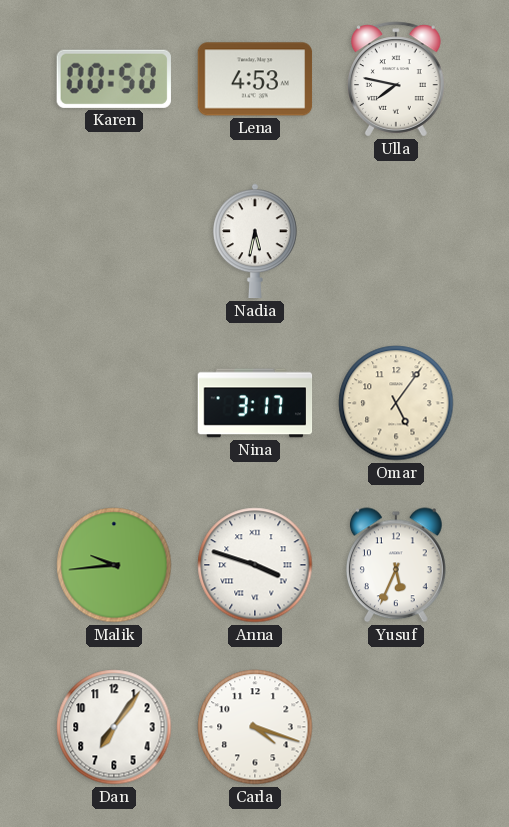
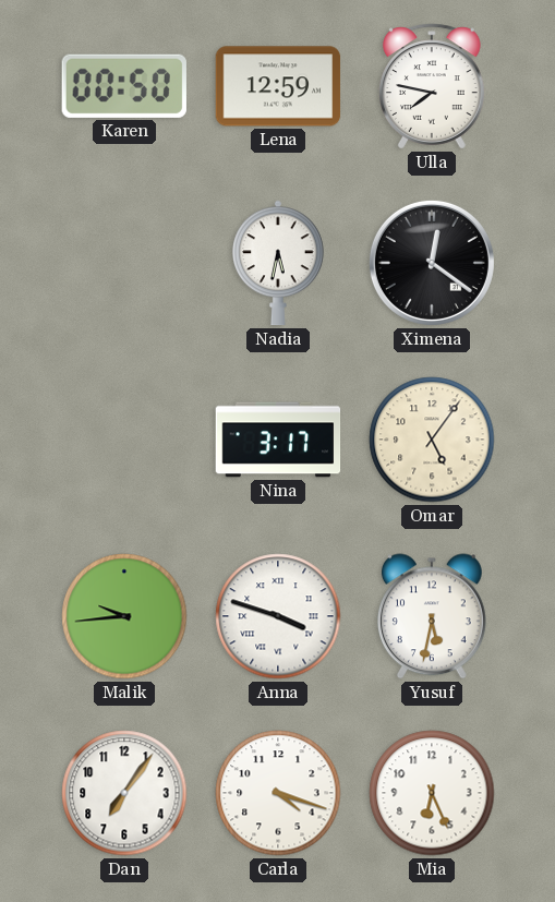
Lena: 4:53 -> 12:59
Ximena: none -> 12:21
Yusuf: 5:34 -> 5:32
Mia: none -> 6:26
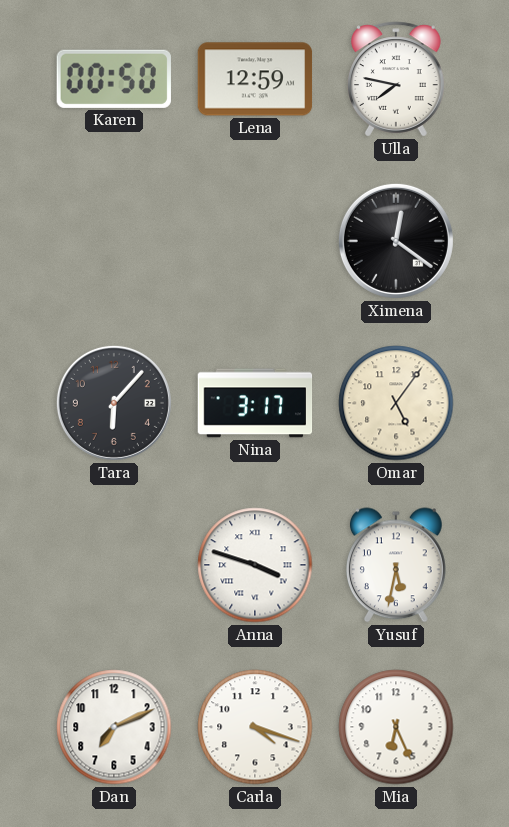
Nadia: 5:32 -> none
Tara: none -> 6:07
Malik: 9:44 -> none
Dan: 7:06 -> 7:11
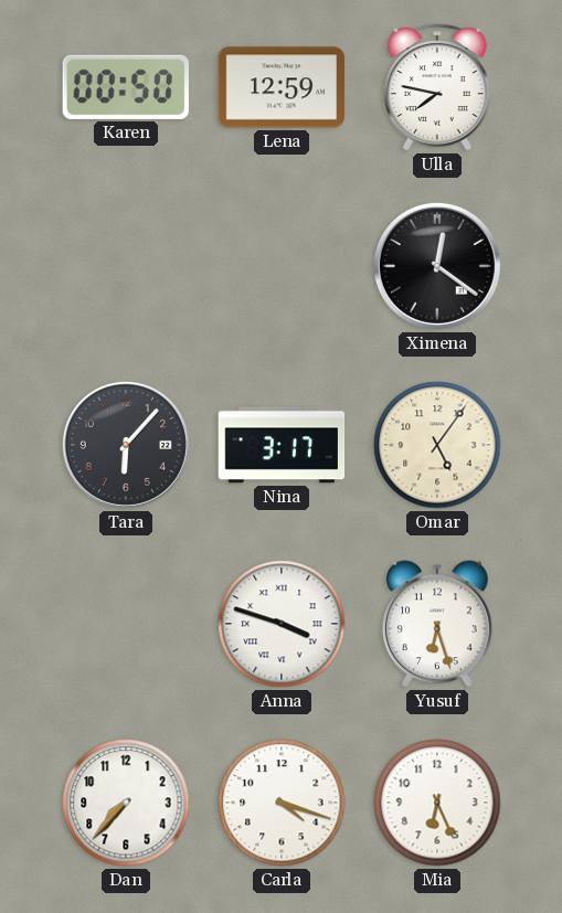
Yusuf: 5:32 -> 6:27
Dan: 7:11 -> 7:37
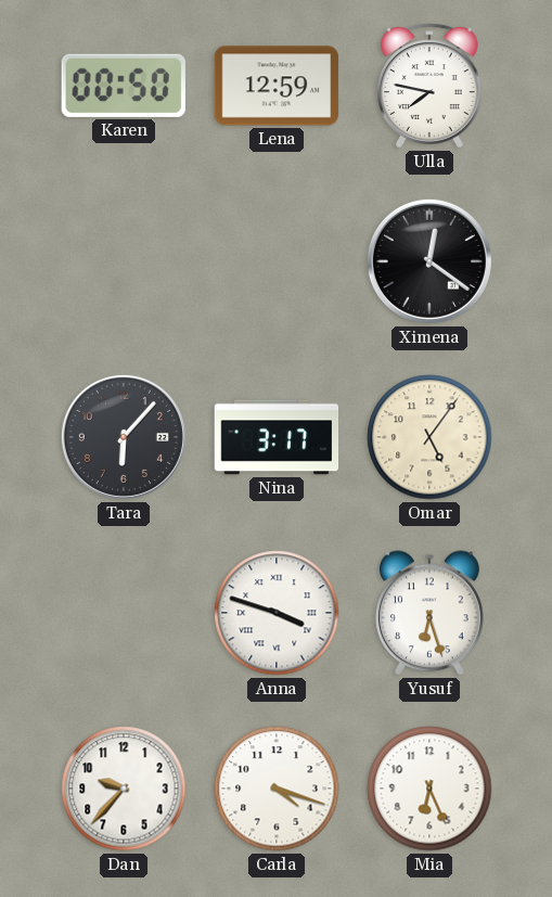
Dan: 7:37 -> 9:37
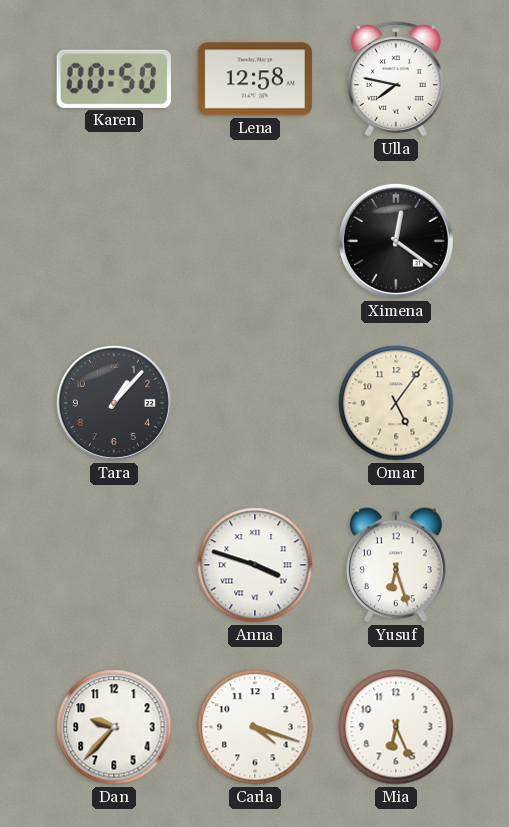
Lena: 12:59 -> 12:58
Tara: 6:07 -> 1:07
Nina: 3:17 -> none
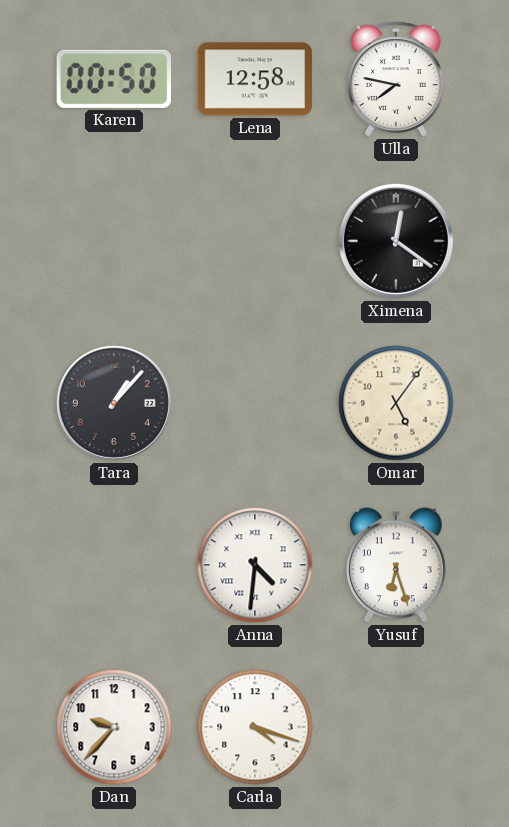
Anna: 3:48 -> 4:31
Mia: 6:26 -> none
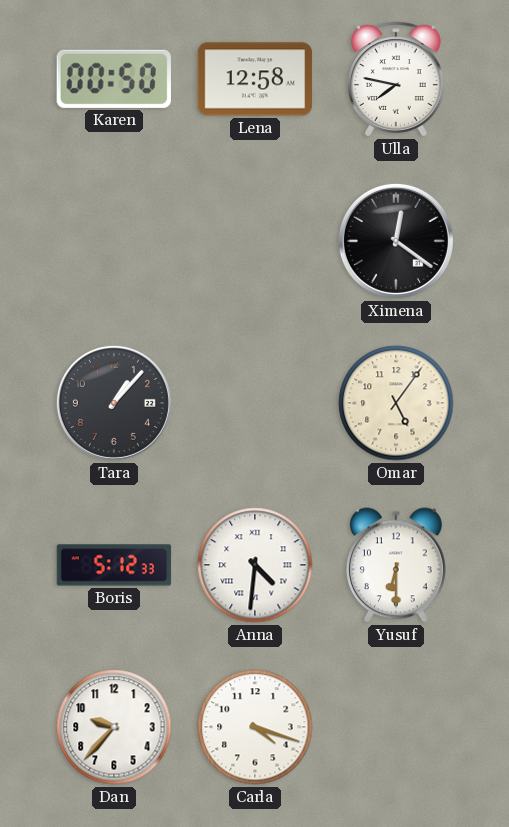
Boris: none -> 5:12
Yusuf: 6:27 -> 6:30
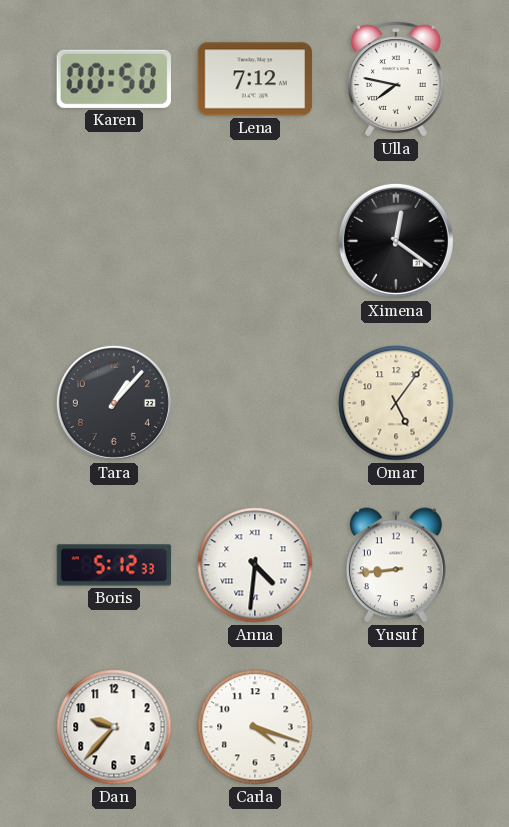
Lena: 12:58 -> 7:12
Yusuf: 6:30 -> 8:44
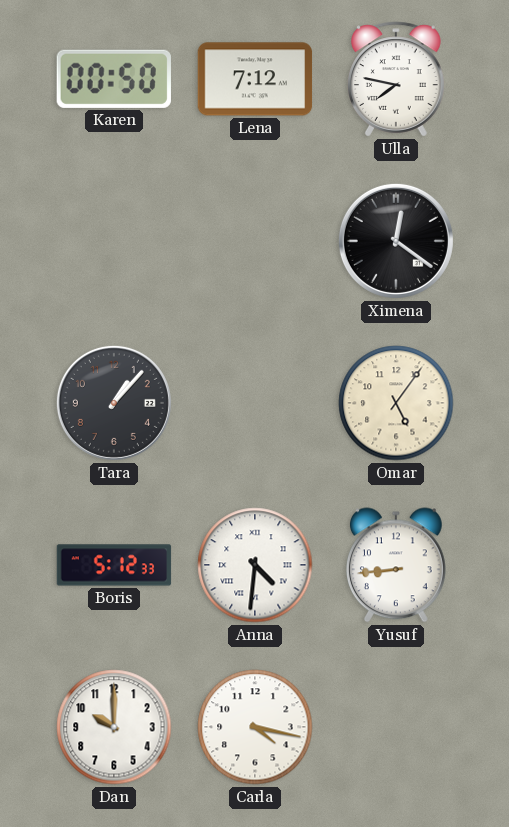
Dan: 9:37 -> 10:00
Carla: 4:18 -> 4:17
